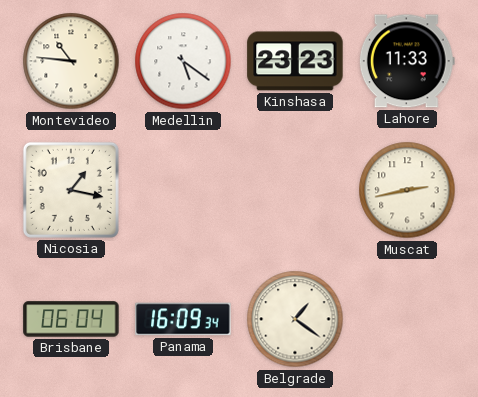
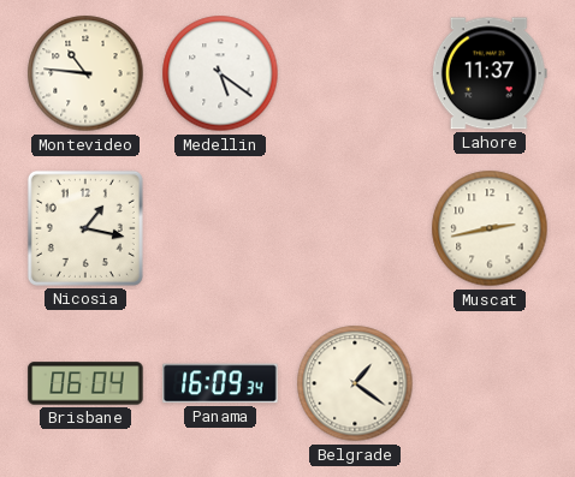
Kinshasa: 23:23 -> none
Lahore: 11:33 -> 11:37
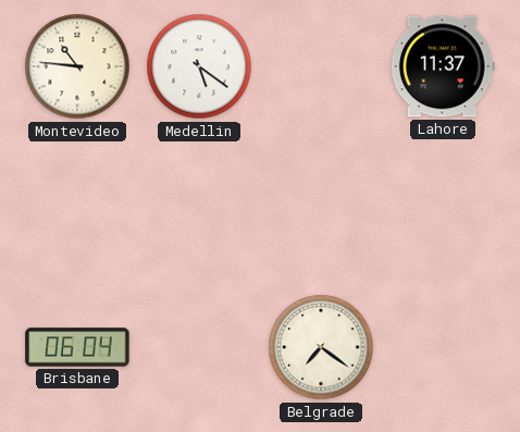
Nicosia: 1:17 -> none
Muscat: 2:43 -> none
Panama: 16:09 -> none
Belgrade: 1:21 -> 7:21
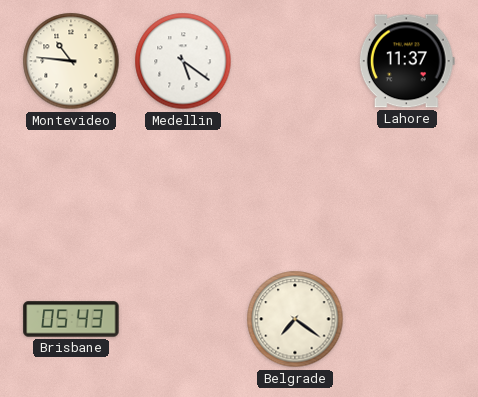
Brisbane: 06:04 -> 05:43
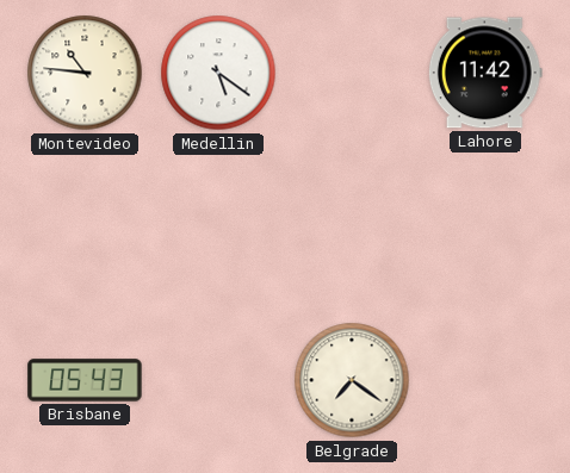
Lahore: 11:37 -> 11:42
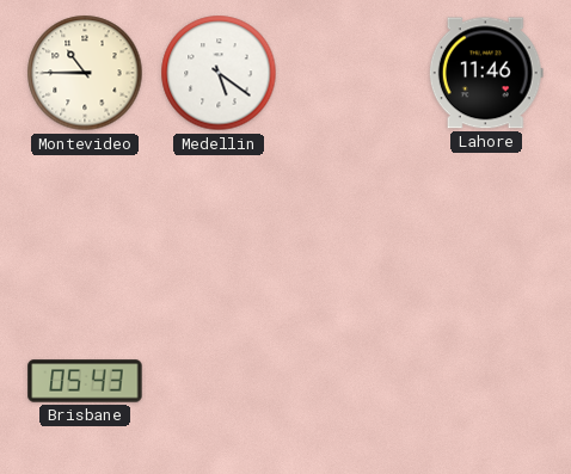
Montevideo: 10:46 -> 10:45
Lahore: 11:42 -> 11:46
Belgrade: 7:21 -> none
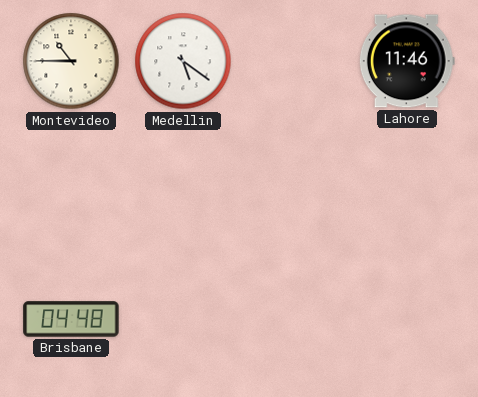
Brisbane: 05:43 -> 04:48
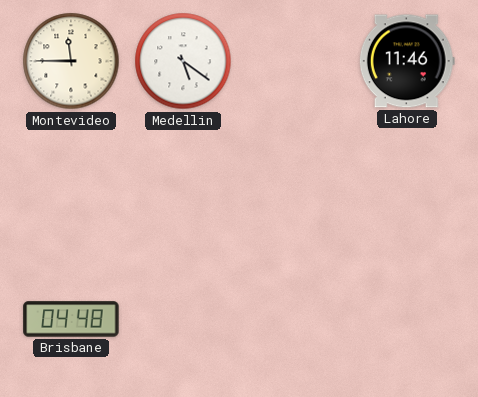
Montevideo: 10:45 -> 11:45
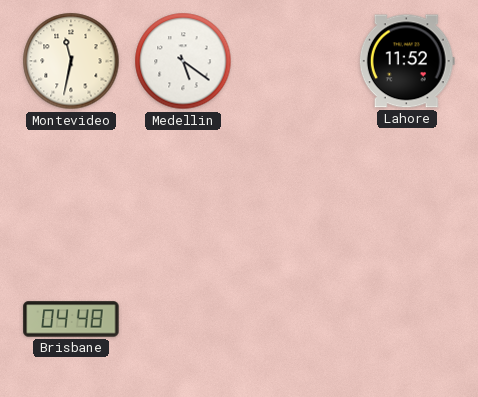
Montevideo: 11:45 -> 11:32
Lahore: 11:46 -> 11:52
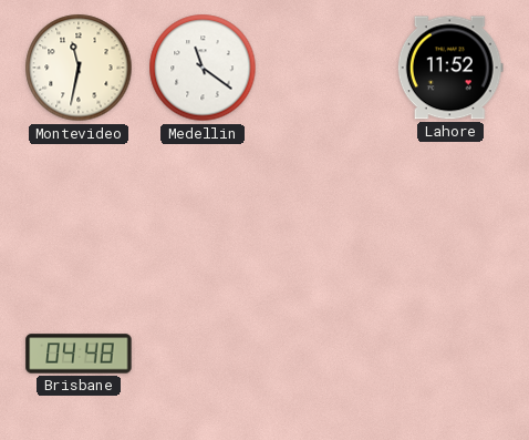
Medellin: 5:21 -> 11:21
